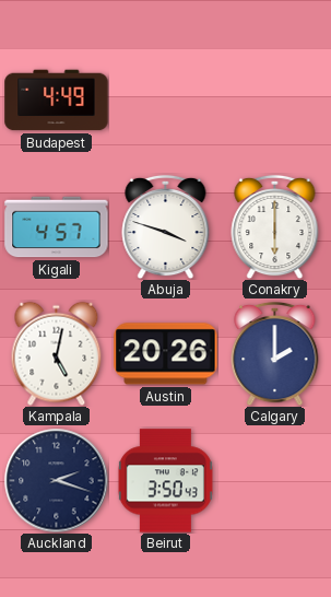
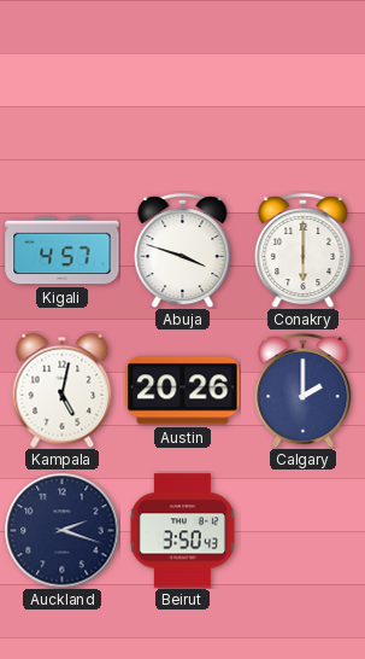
Budapest: 4:49 -> none
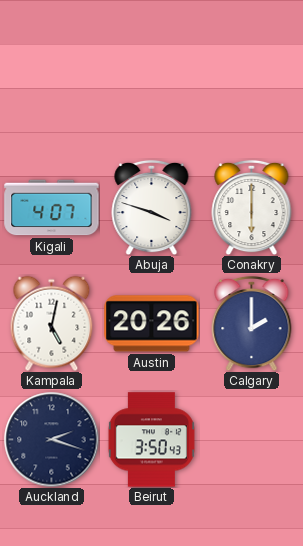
Kigali: 4:57 -> 4:07
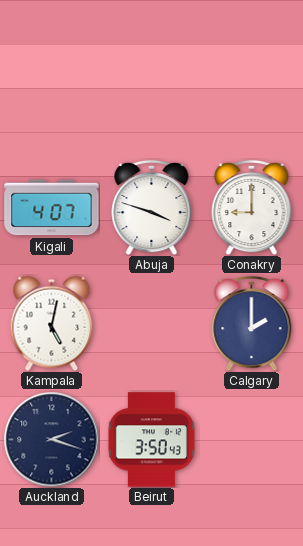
Conakry: 6:00 -> 9:00
Austin: 20:26 -> none
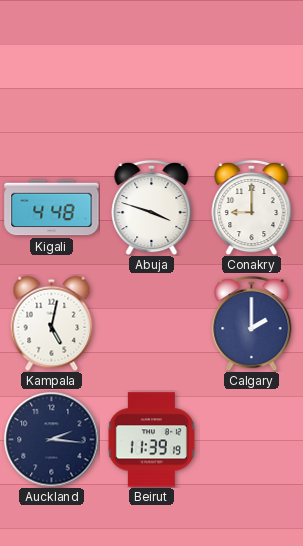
Kigali: 4:07 -> 4:48
Auckland: 2:18 -> 2:16
Beirut: 3:50 -> 11:39
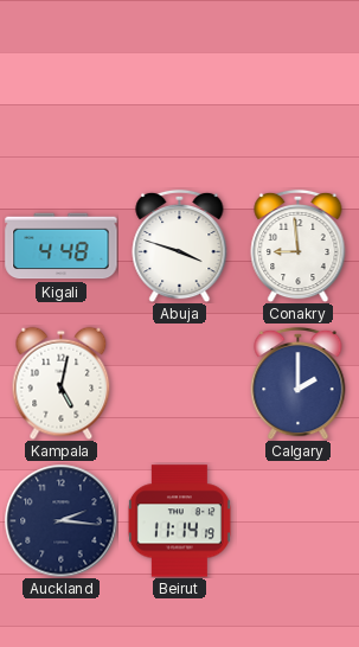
Conakry: 9:00 -> 8:59
Beirut: 11:39 -> 11:14
